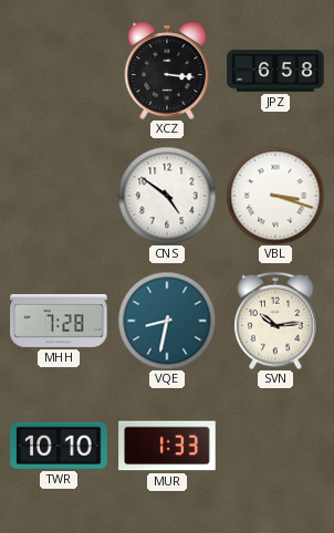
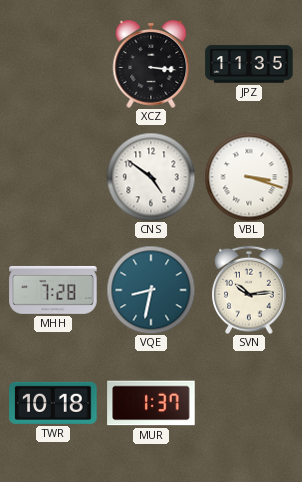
JPZ: 6:58 -> 11:35
TWR: 10:10 -> 10:18
MUR: 1:33 -> 1:37
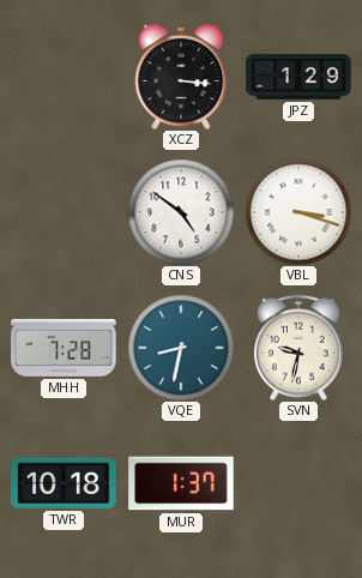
JPZ: 11:35 -> 1:29
SVN: 10:14 -> 9:32
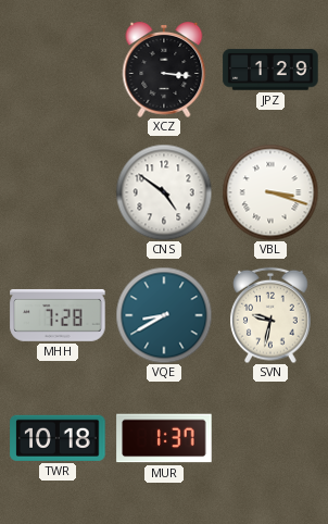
VQE: 8:32 -> 8:40
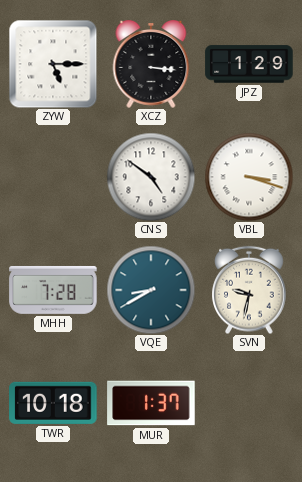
ZYW: none -> 5:15
